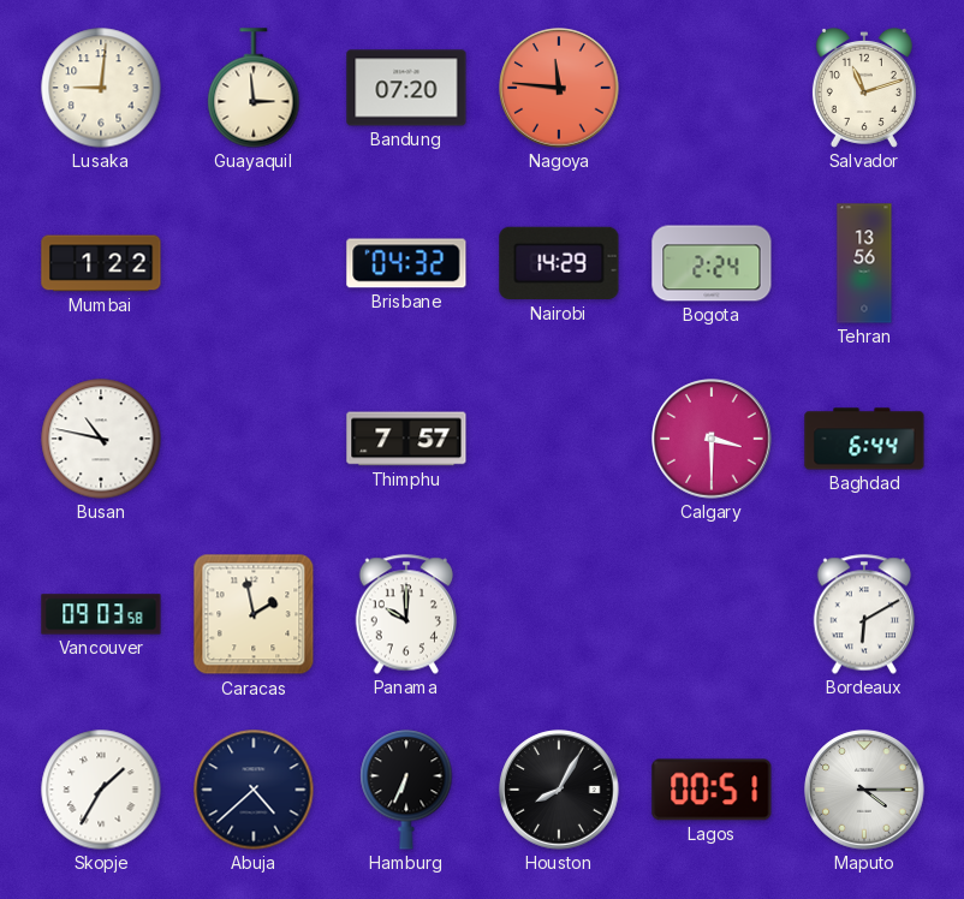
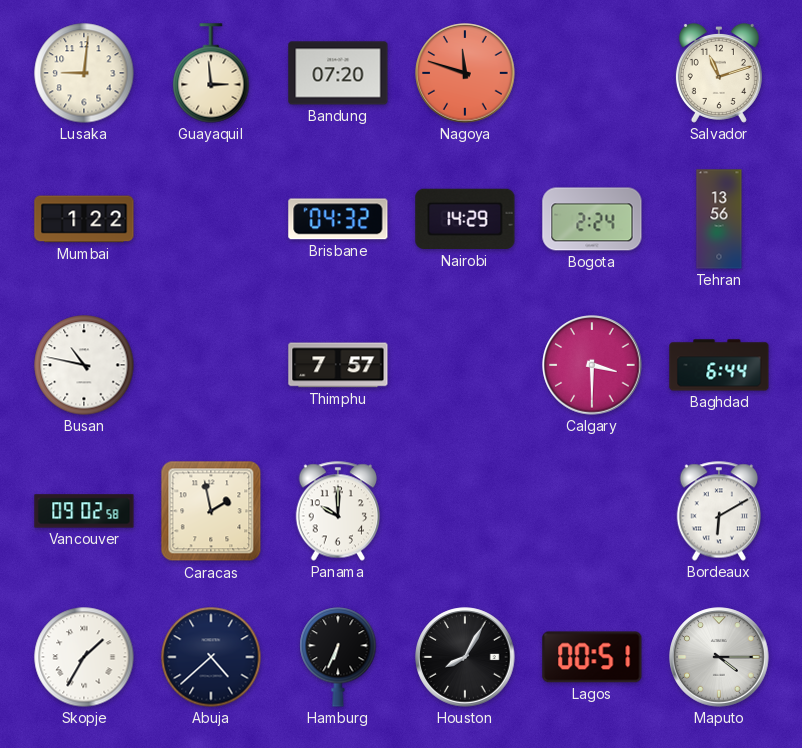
Nagoya: 11:46 -> 11:48
Vancouver: 09:03 -> 09:02
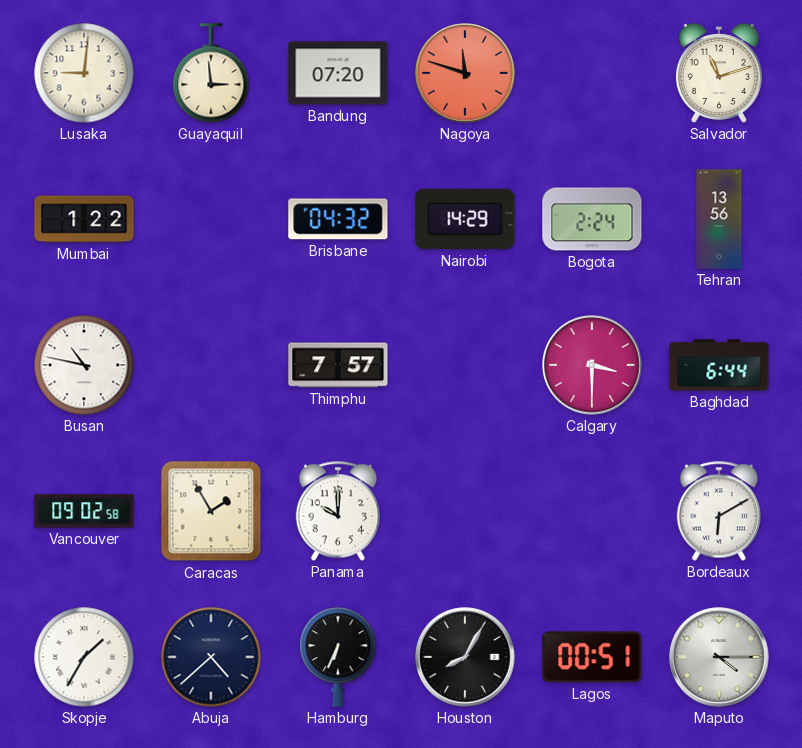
Caracas: 1:58 -> 1:55
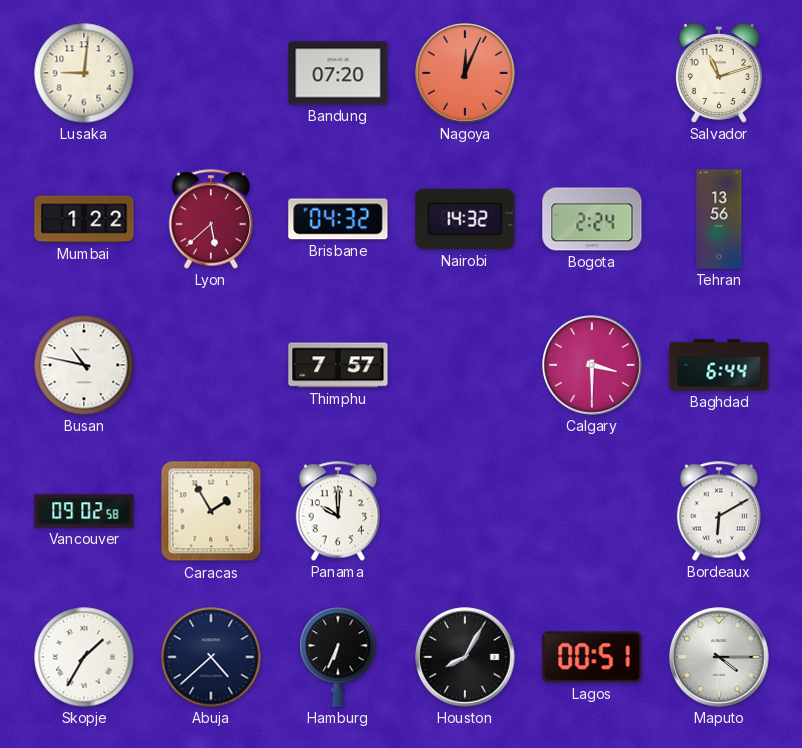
Guayaquil: 2:59 -> none
Nagoya: 11:48 -> 12:04
Lyon: none -> 5:38
Nairobi: 14:29 -> 14:32
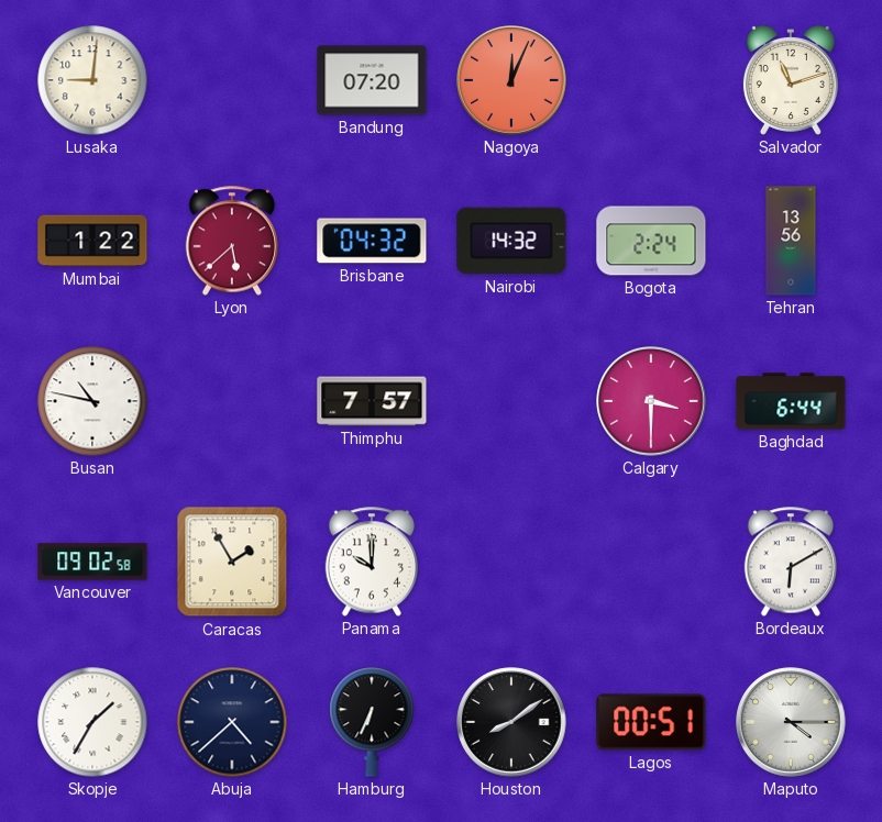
Houston: 8:05 -> 8:09
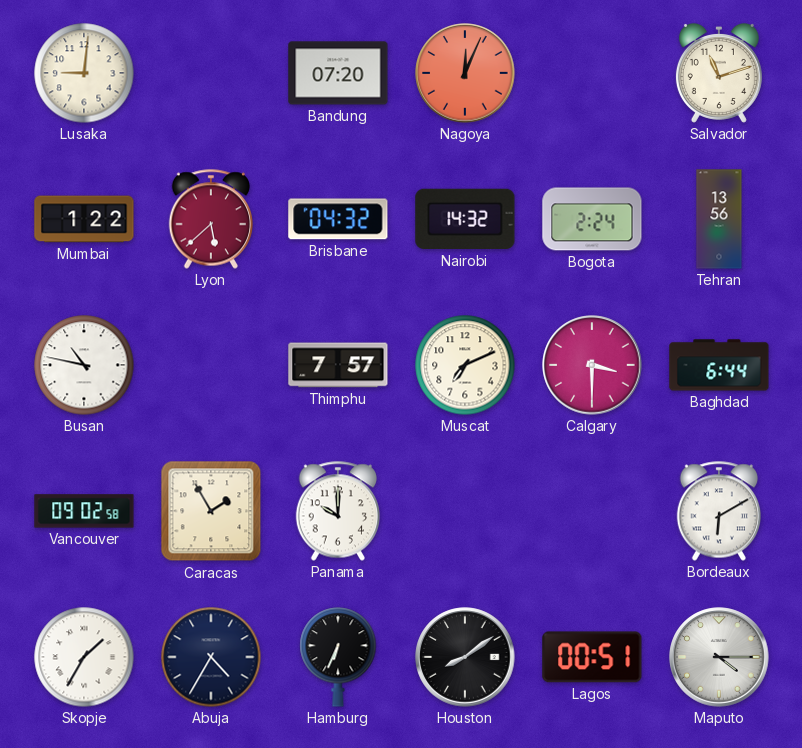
Muscat: none -> 7:11
Abuja: 4:38 -> 4:35
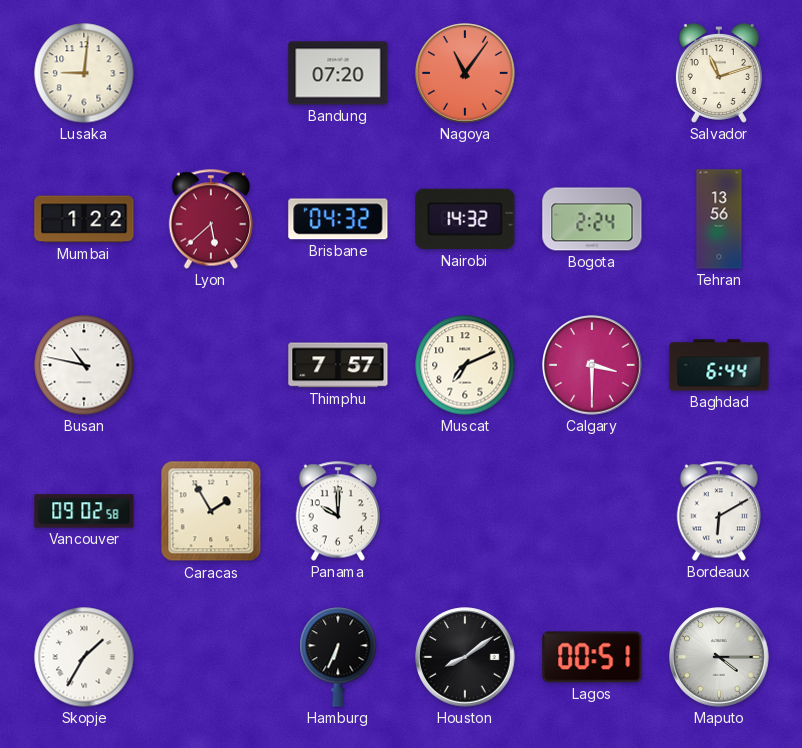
Nagoya: 12:04 -> 11:06
Abuja: 4:35 -> none
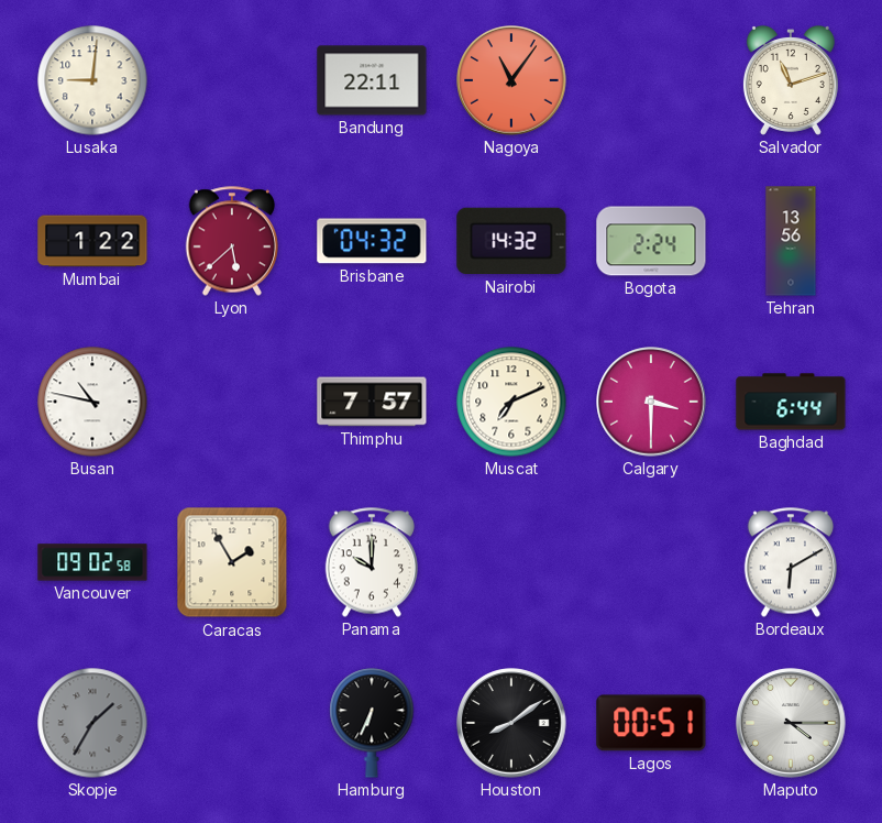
Bandung: 07:20 -> 22:11
Skopje dial: white -> grey
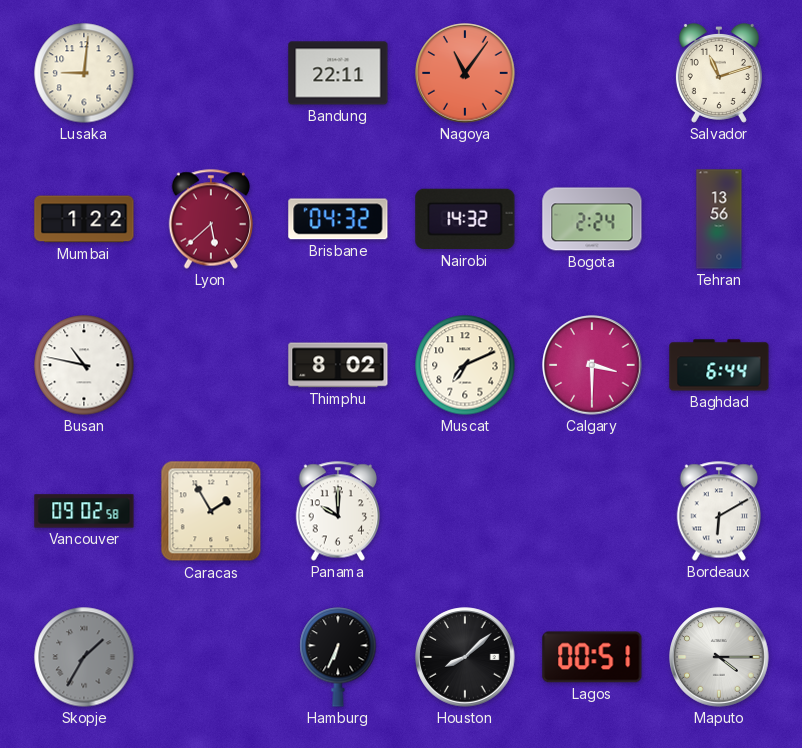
Thimphu: 7:57 -> 8:02
Houston: 8:09 -> 8:08
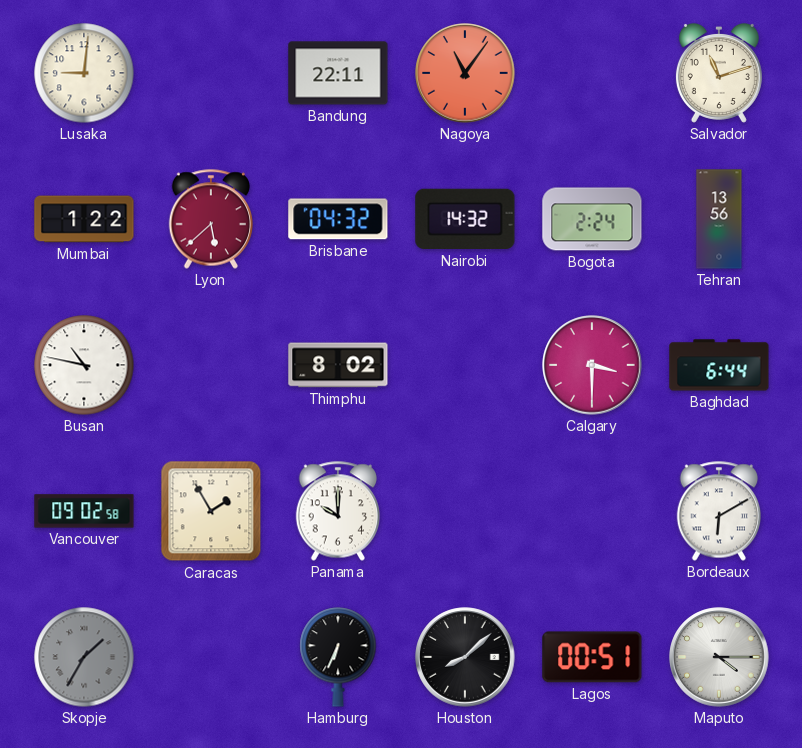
Muscat: 7:11 -> none
